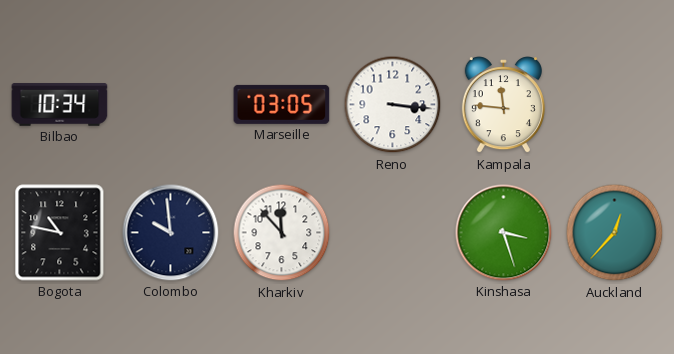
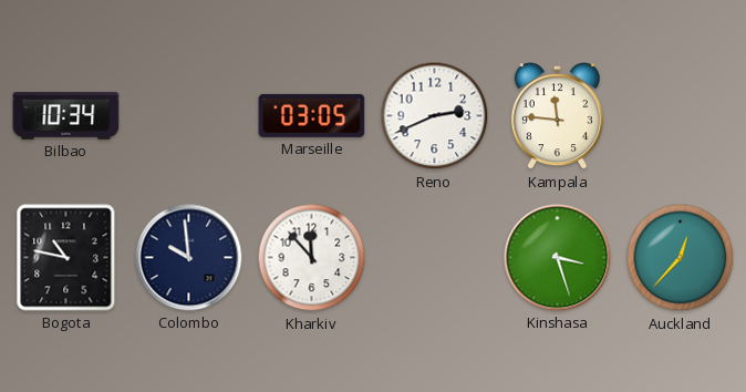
Reno: 3:16 -> 2:41
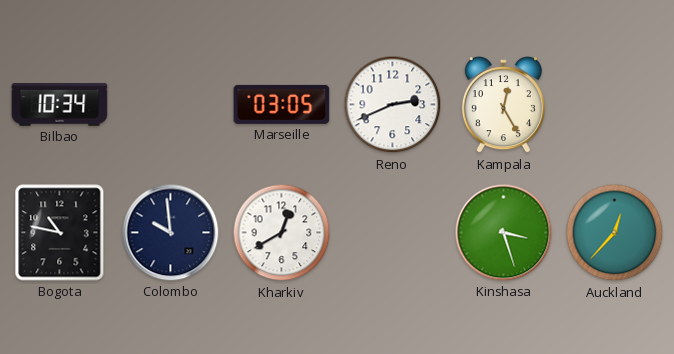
Kampala: 11:46 -> 12:25
Kharkiv: 11:53 -> 12:40
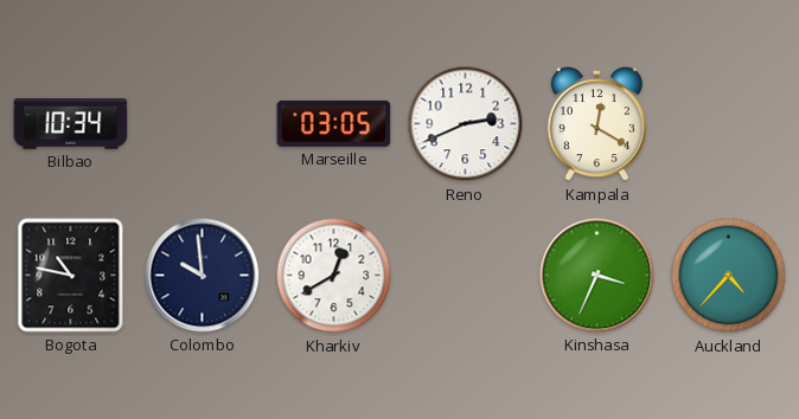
Kampala: 12:25 -> 12:20
Kinshasa: 3:27 -> 3:34
Auckland: 12:37 -> 4:37
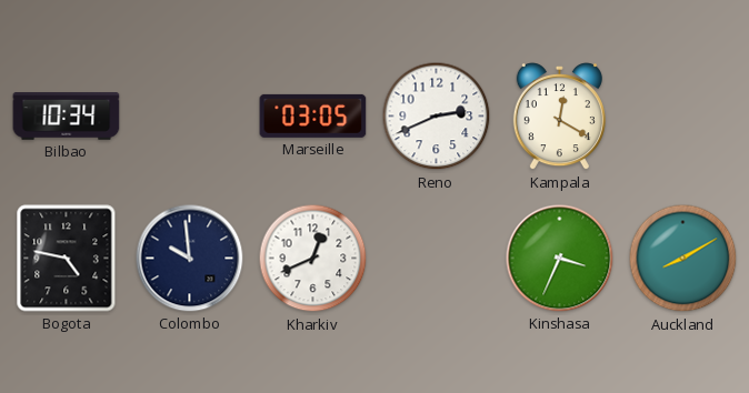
Bogota: 10:47 -> 4:47
Kharkiv: 12:40 -> 12:41
Auckland: 4:37 -> 8:10
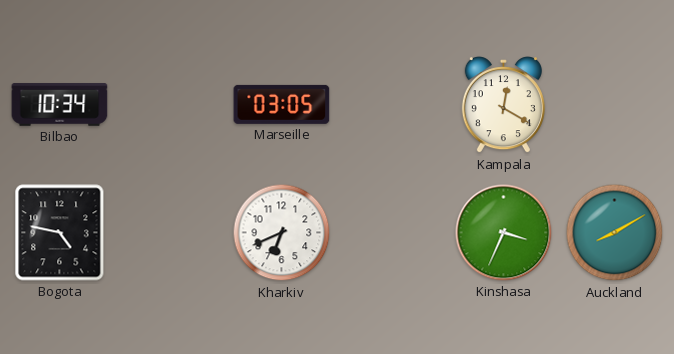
Reno: 2:41 -> none
Colombo: 9:59 -> none
Kharkiv: 12:41 -> 6:41
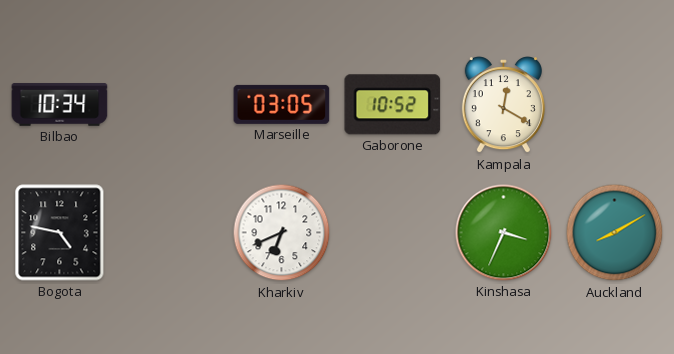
Gaborone: none -> 10:52
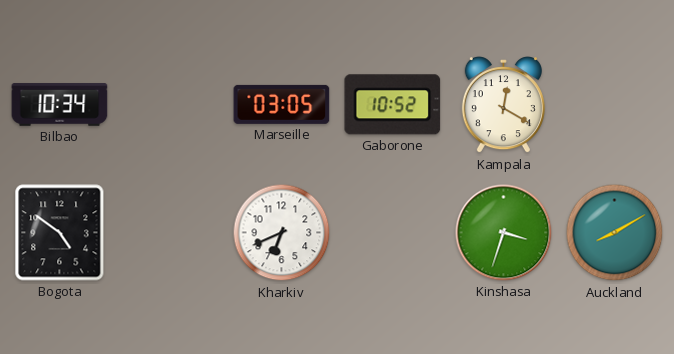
Bogota: 4:47 -> 4:51
Kinshasa: 3:34 -> 3:33
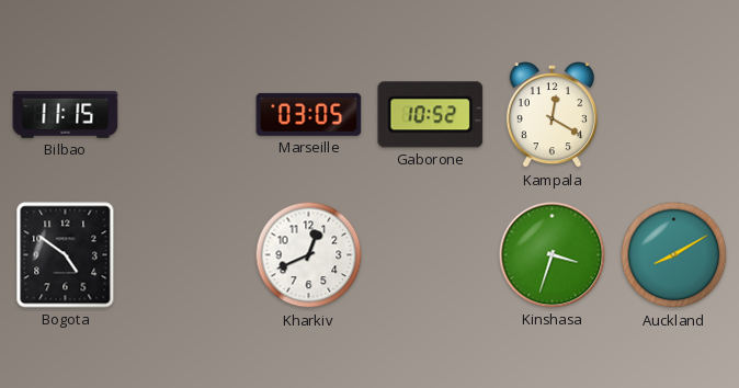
Bilbao: 10:34 -> 11:15
Kharkiv: 6:41 -> 12:41
